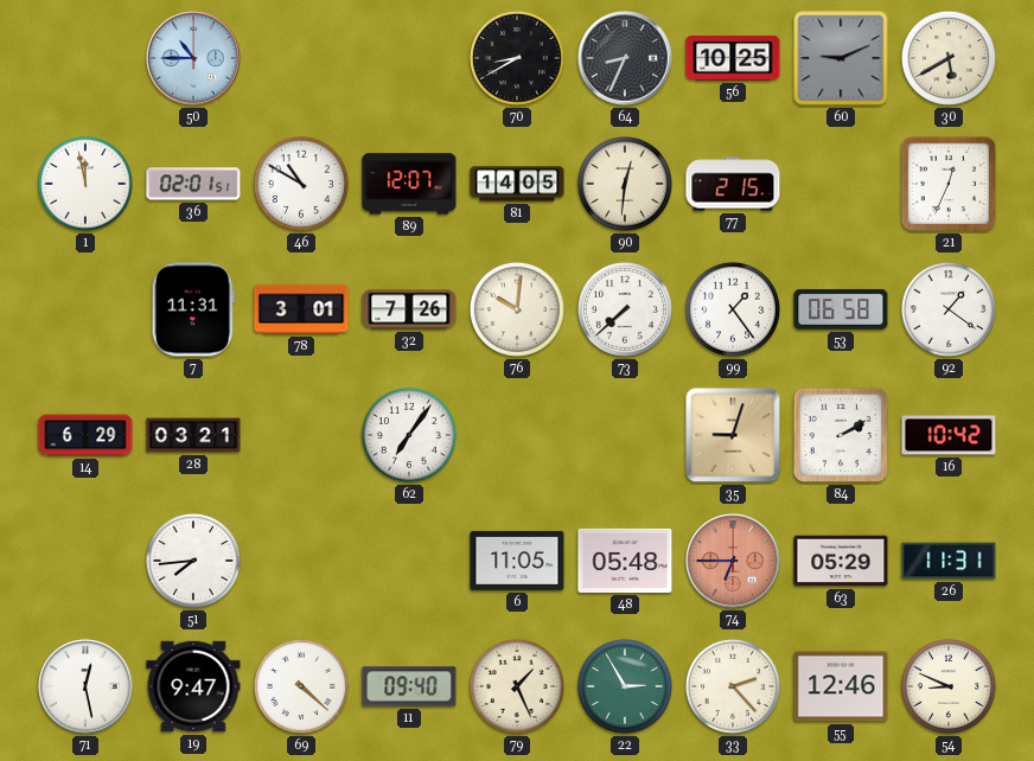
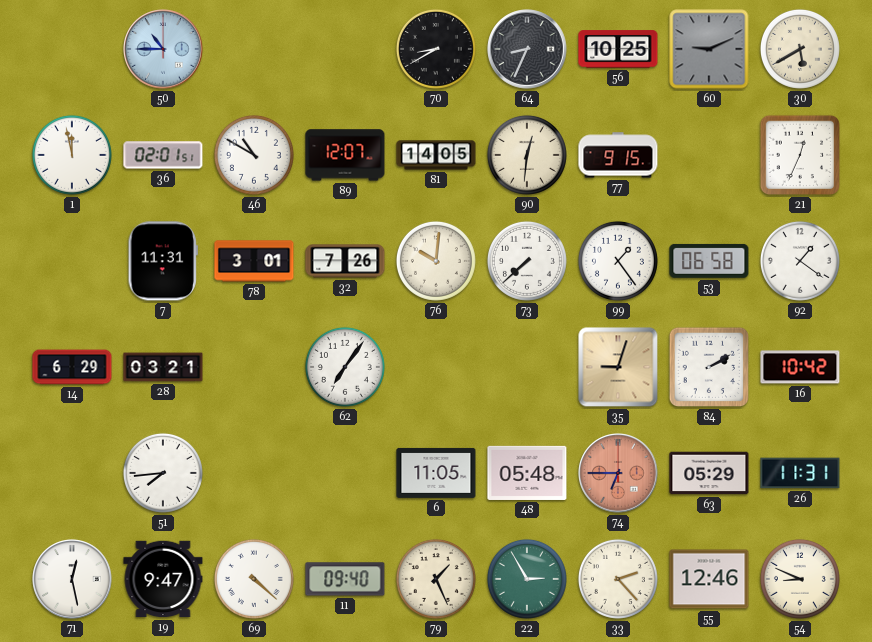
77: 2:15 -> 9:15
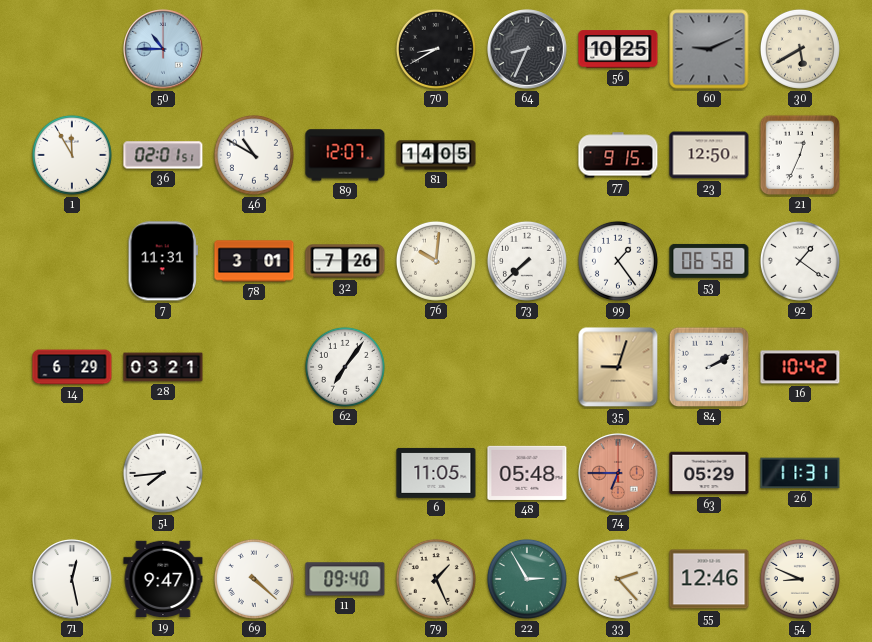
1: 11:58 -> 11:55
90: 12:31 -> none
23: none -> 12:50
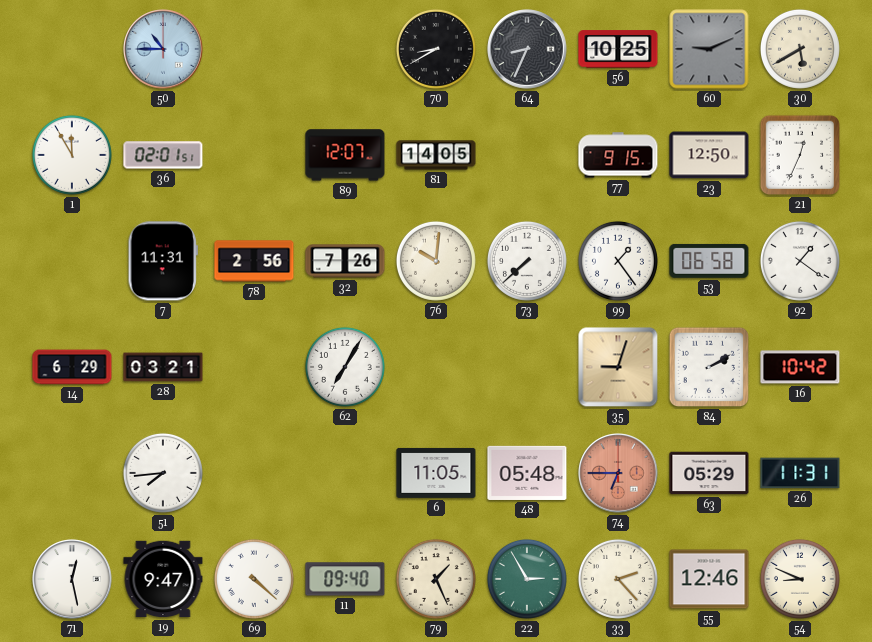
46: 10:50 -> none
78: 3:01 -> 2:56
62: 7:06 -> 7:05
